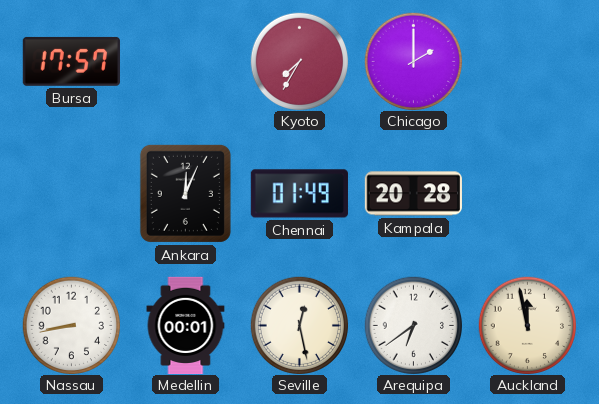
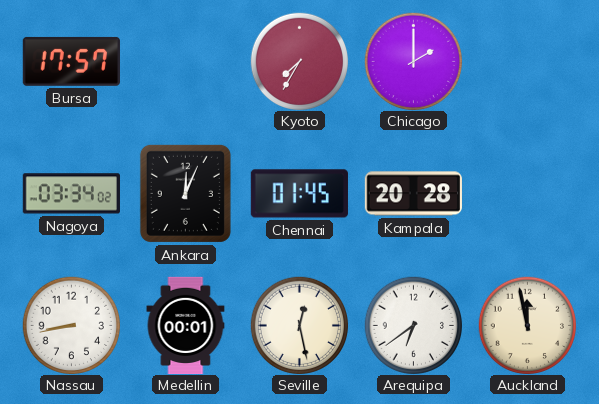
Nagoya: none -> 03:34
Chennai: 01:49 -> 01:45
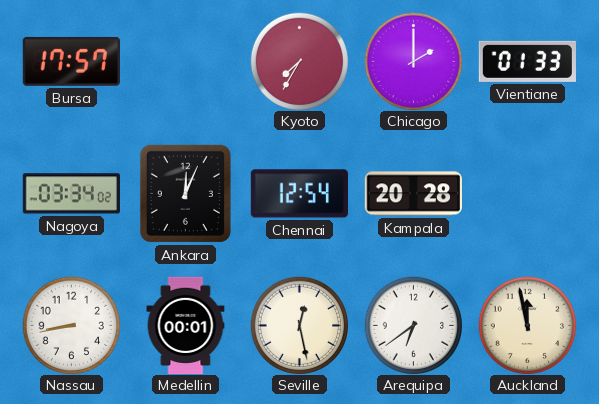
Vientiane: none -> 01:33
Chennai: 01:45 -> 12:54
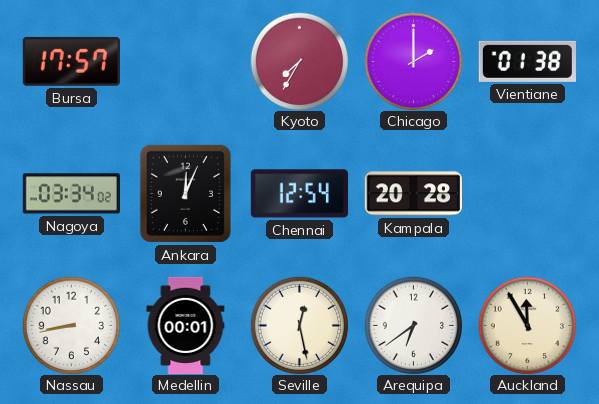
Vientiane: 01:33 -> 01:38
Auckland: 11:58 -> 11:55
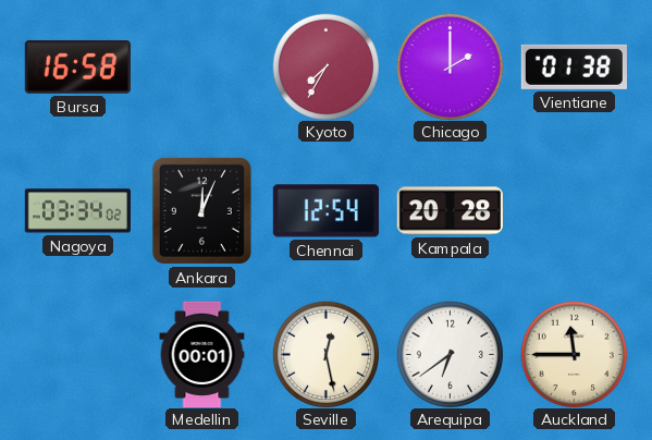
Bursa: 17:57 -> 16:58
Nassau: 8:43 -> none
Auckland: 11:55 -> 11:45
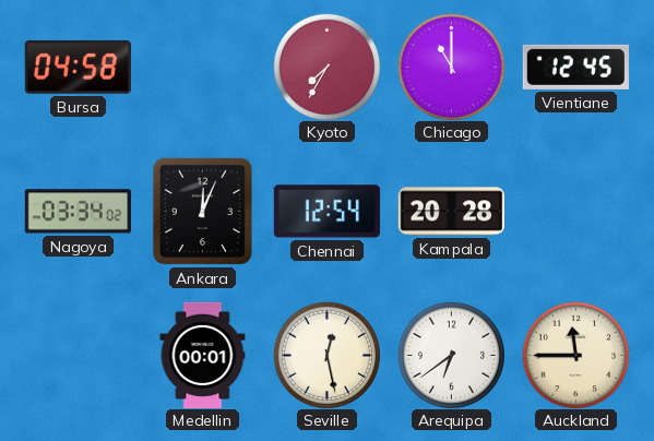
Bursa: 16:58 -> 04:58
Chicago: 2:00 -> 11:00
Vientiane: 01:38 -> 12:45
